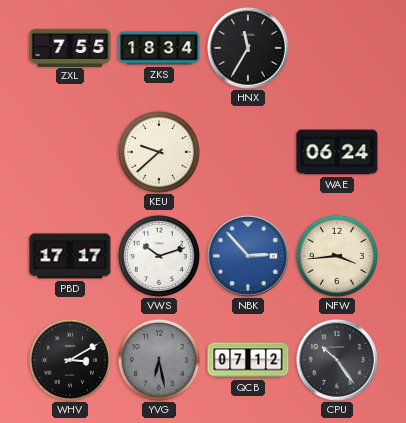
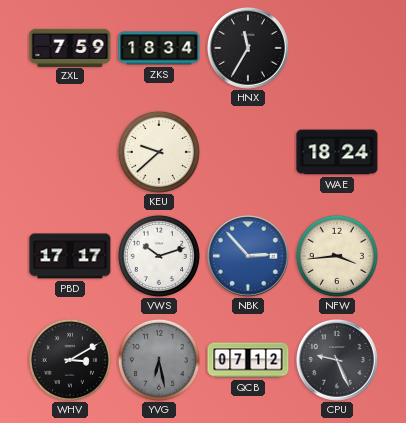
ZXL: 7:55 -> 7:59
WAE: 06:24 -> 18:24
CPU: 10:24 -> 9:26
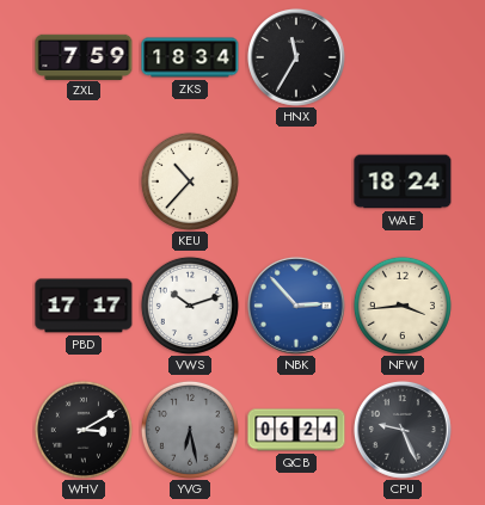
KEU: 9:38 -> 10:37
QCB: 07:12 -> 06:24
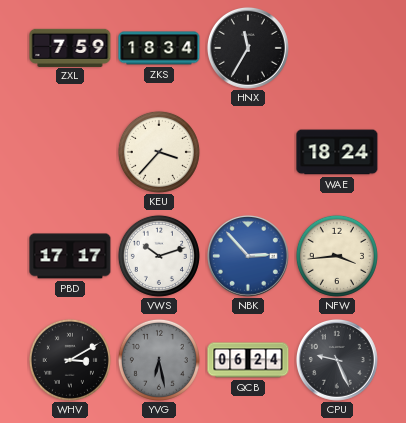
KEU: 10:37 -> 3:37
